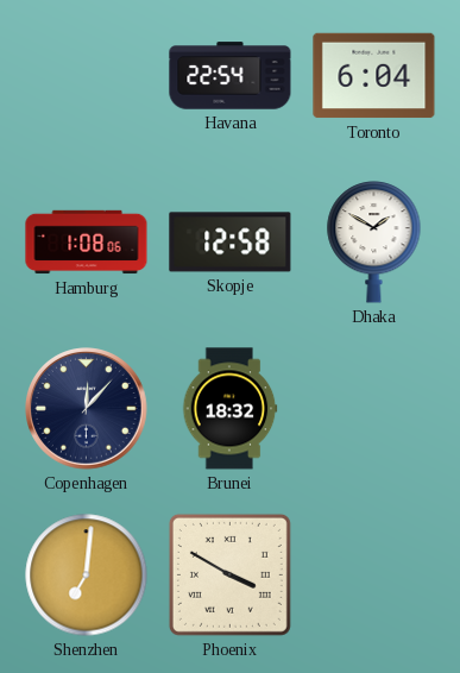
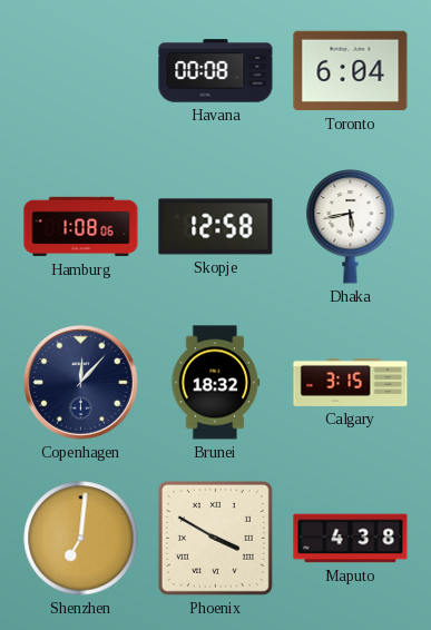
Havana: 22:54 -> 00:08
Dhaka: 1:50 -> 5:43
Calgary: none -> 3:15
Maputo: none -> 4:38
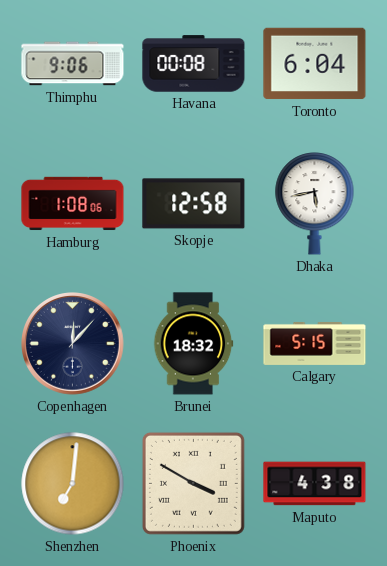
Thimphu: none -> 9:06
Calgary: 3:15 -> 5:15
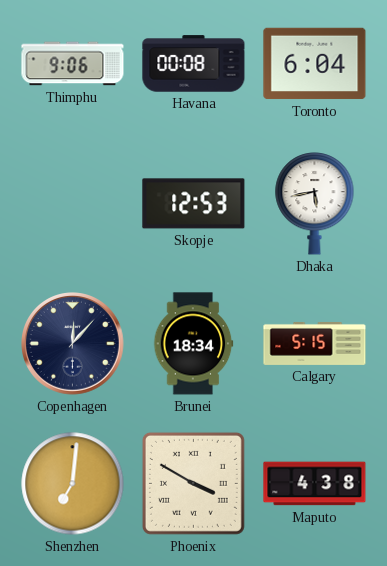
Hamburg: 1:08 -> none
Skopje: 12:58 -> 12:53
Brunei: 18:32 -> 18:34
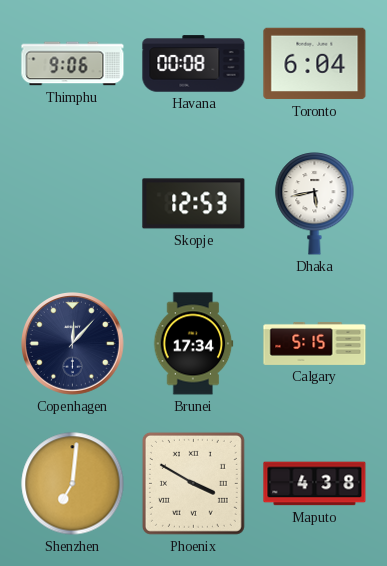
Brunei: 18:34 -> 17:34
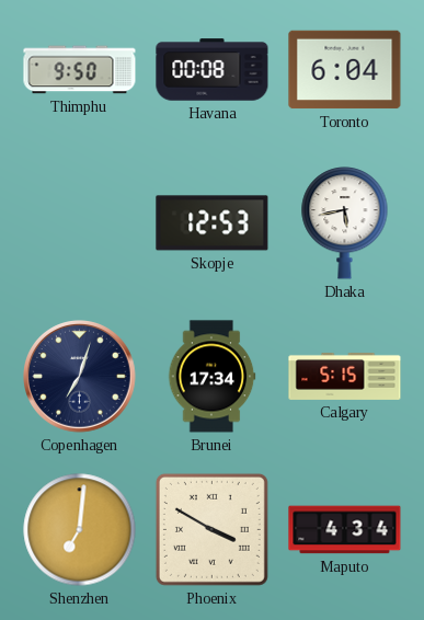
Thimphu: 9:06 -> 9:50
Copenhagen: 12:07 -> 7:03
Maputo: 4:38 -> 4:34
